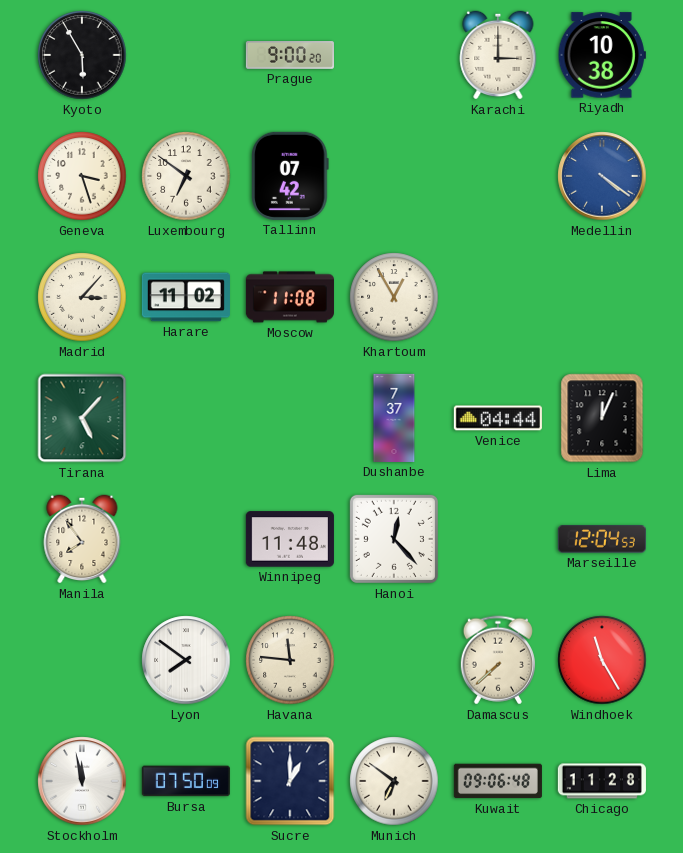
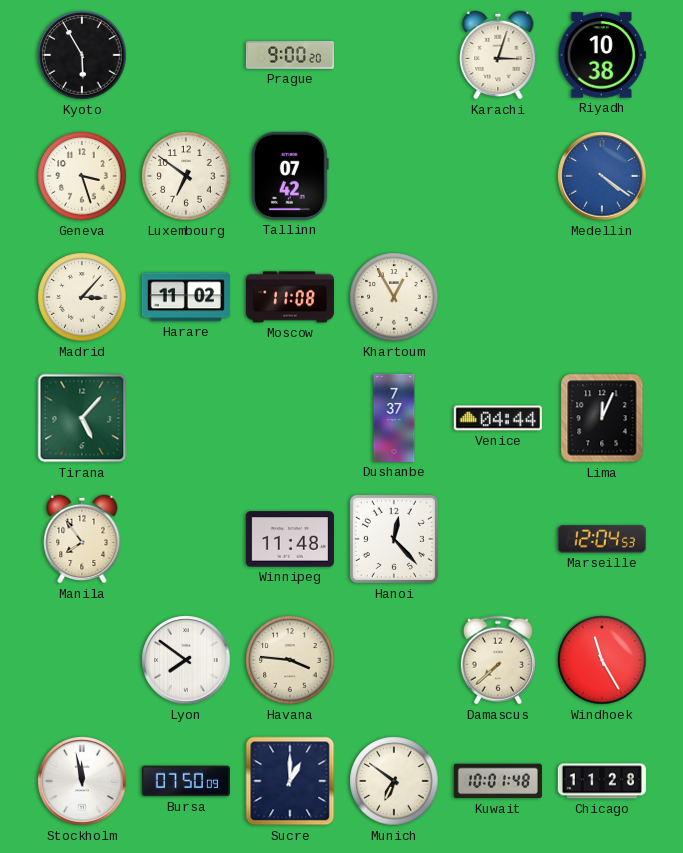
Karachi: 3:00 -> 3:03
Havana: 11:46 -> 3:46
Kuwait: 09:06 -> 10:01
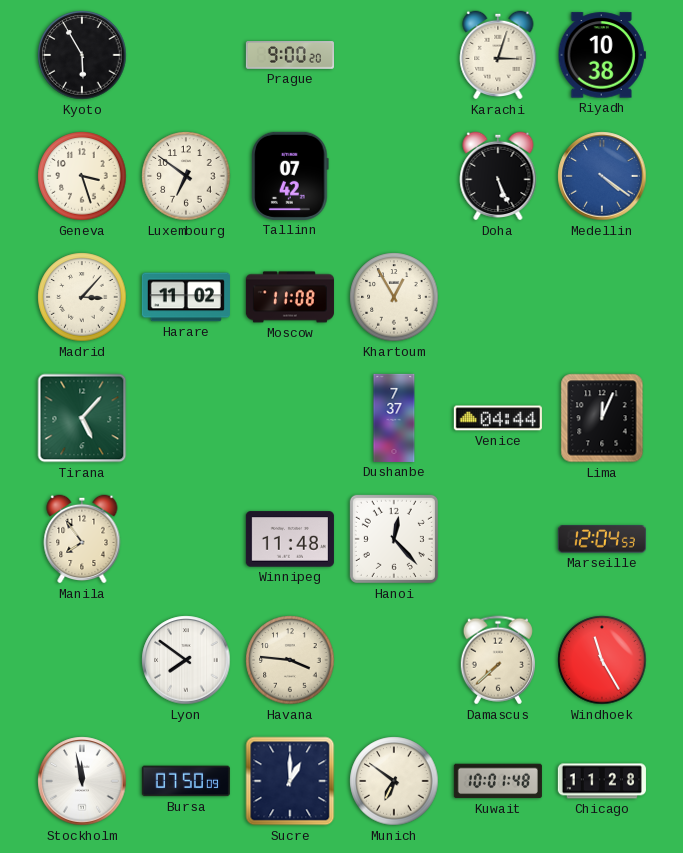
Doha: none -> 5:26
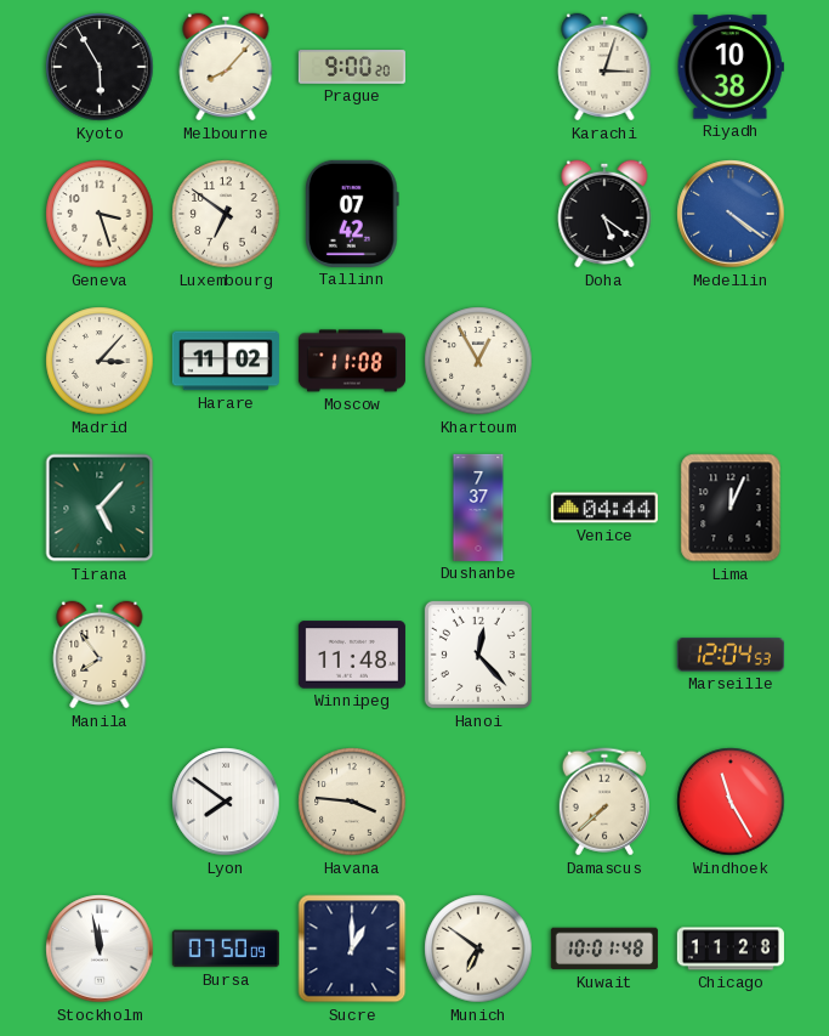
Melbourne: none -> 8:07
Doha: 5:26 -> 5:21
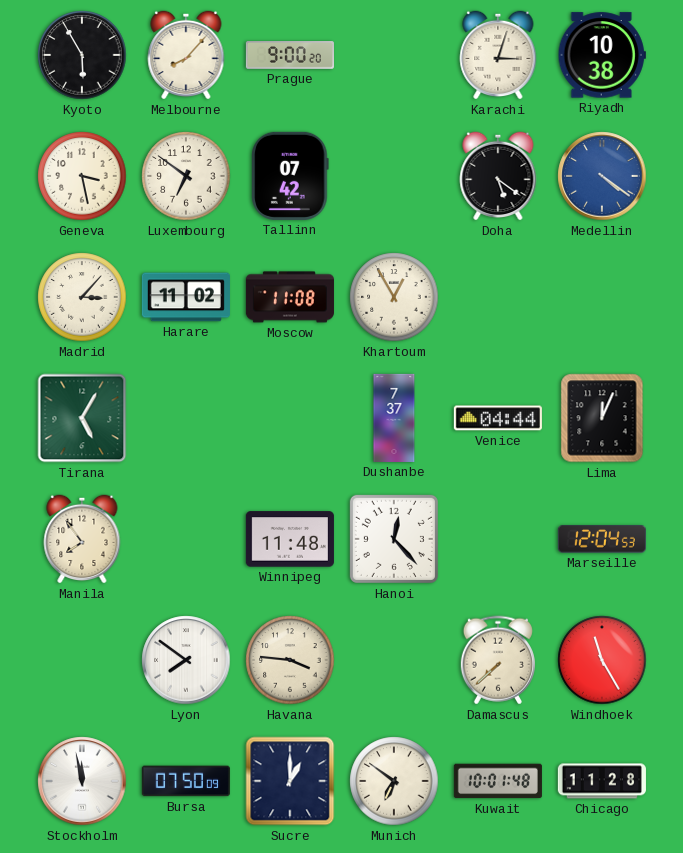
Geneva: 3:27 -> 3:28
Tirana: 5:07 -> 5:05
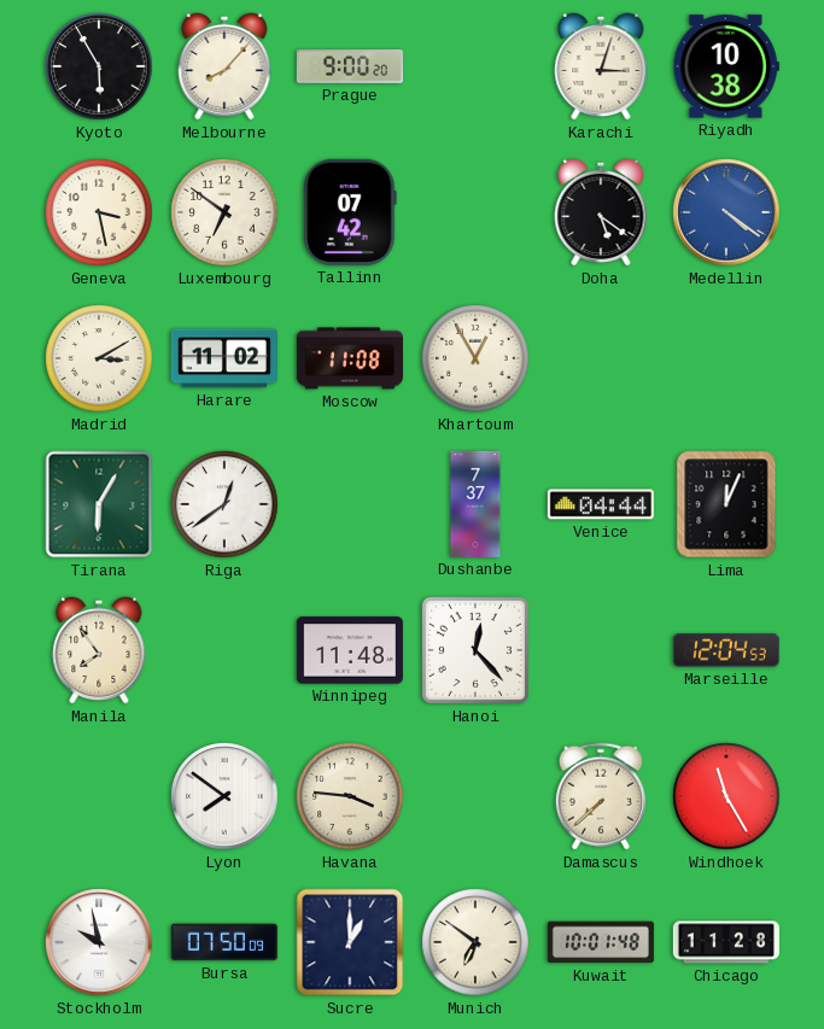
Madrid: 3:07 -> 3:10
Tirana: 5:05 -> 6:05
Riga: none -> 12:39
Stockholm: 11:58 -> 9:58
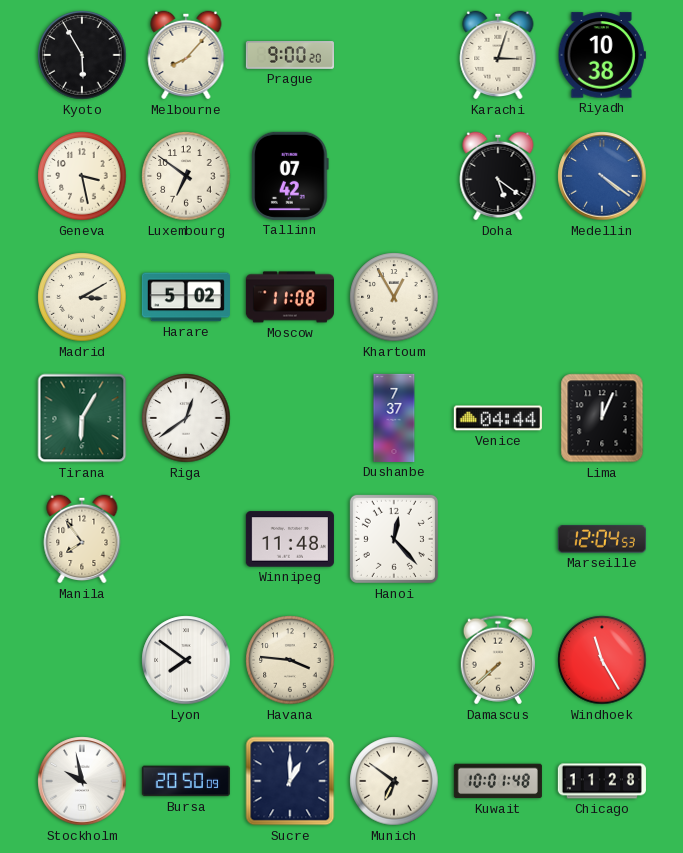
Harare: 11:02 -> 5:02
Bursa: 07:50 -> 20:50
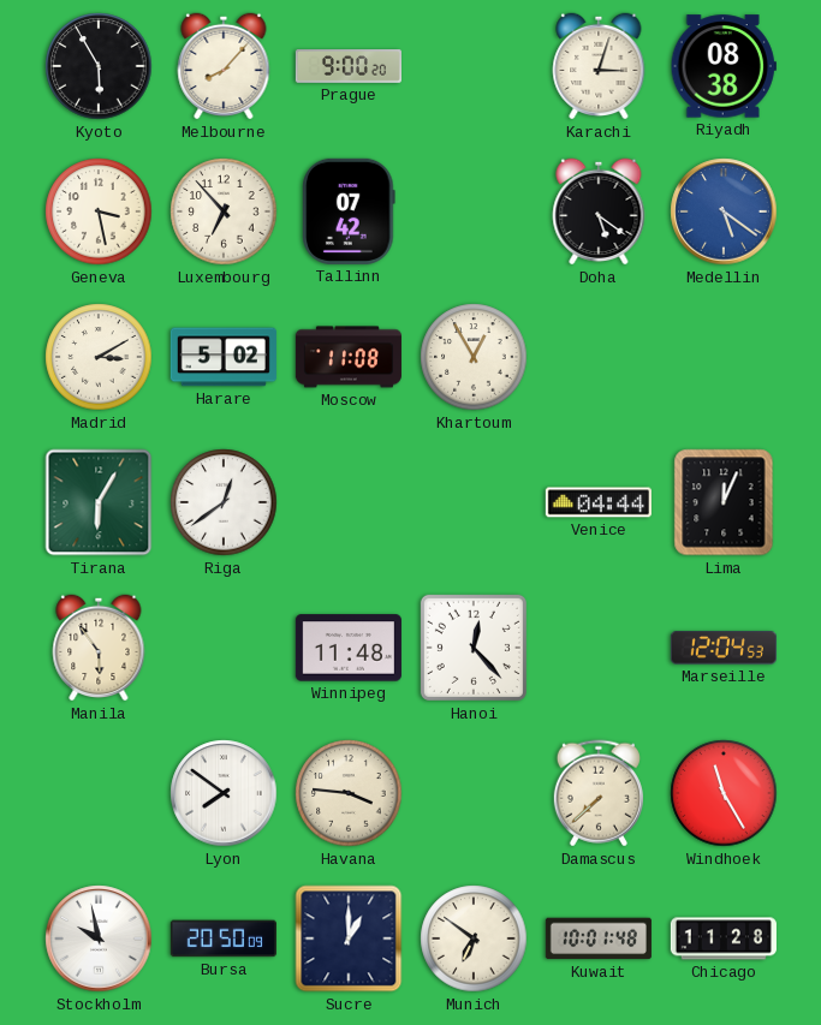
Riyadh: 10:38 -> 08:38
Luxembourg: 6:51 -> 6:53
Medellin: 4:21 -> 5:21
Dushanbe: 7:37 -> none
Manila: 7:54 -> 5:54
